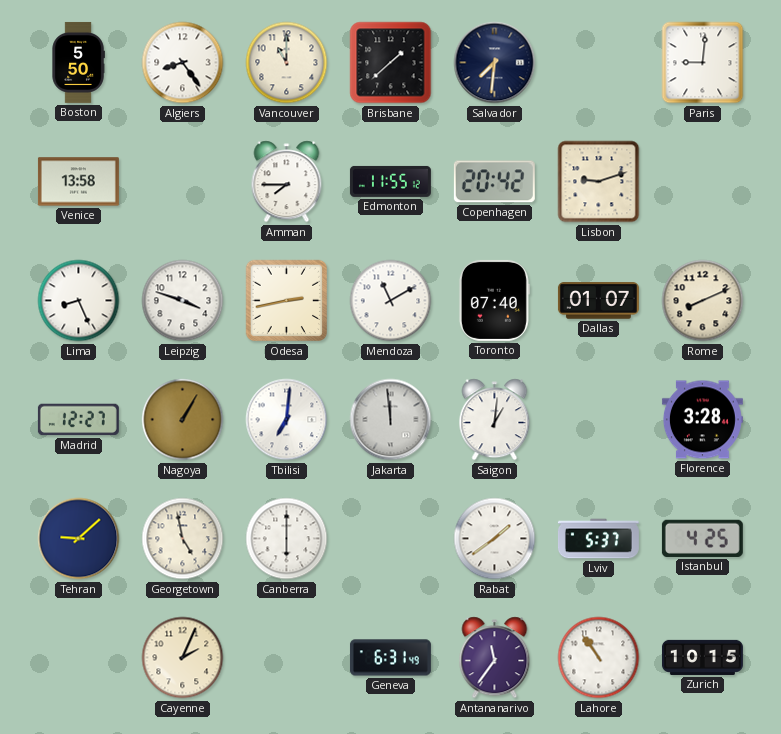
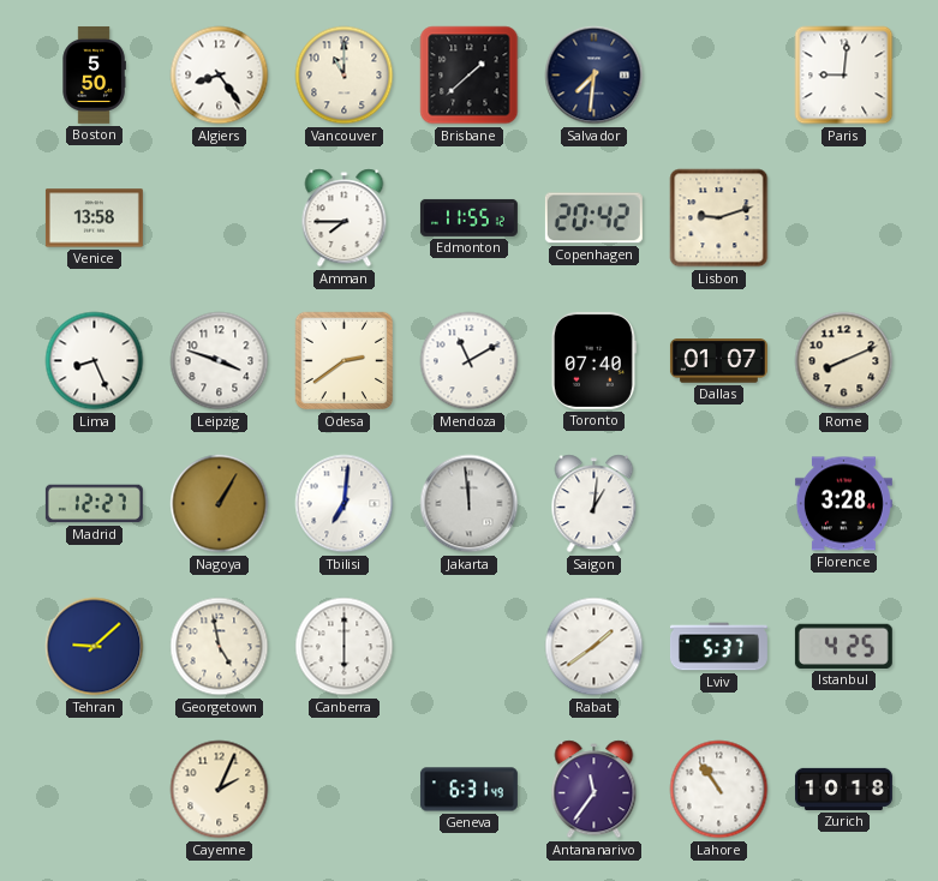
Odesa: 2:43 -> 2:39
Zurich: 10:15 -> 10:18
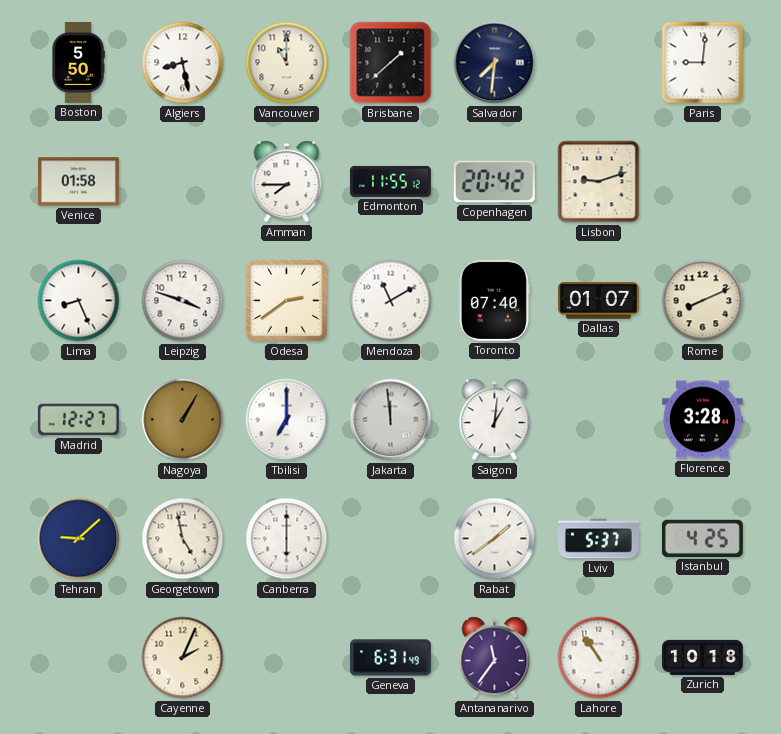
Algiers: 8:24 -> 8:28
Venice: 13:58 -> 01:58
Tbilisi: 7:01 -> 7:00
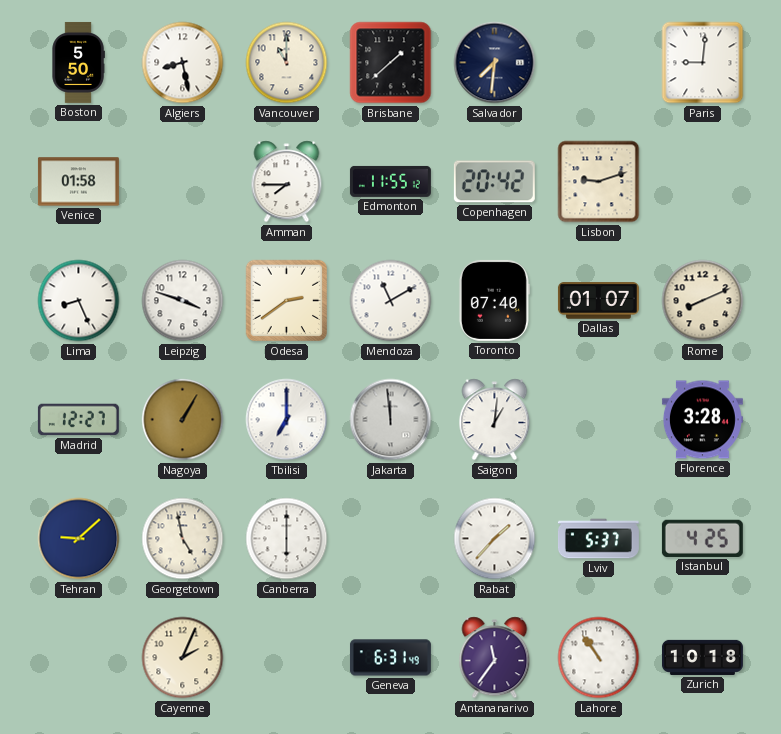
Rabat: 1:39 -> 1:37
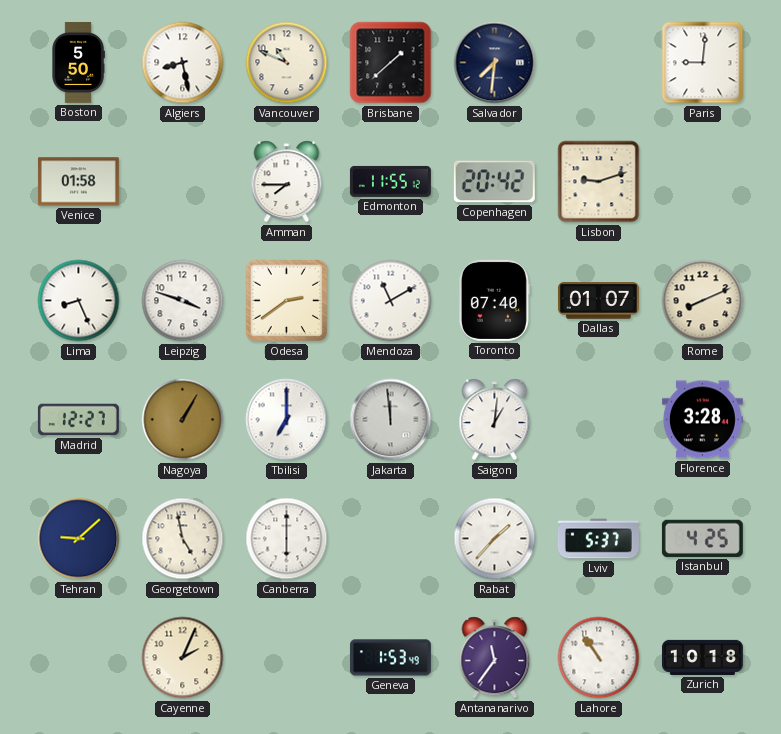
Vancouver: 11:00 -> 10:49
Geneva: 6:31 -> 1:53
